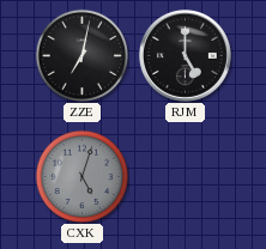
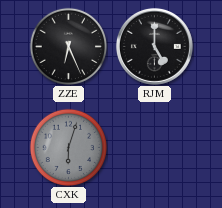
ZZE: 7:02 -> 6:26
CXK: 5:03 -> 6:03
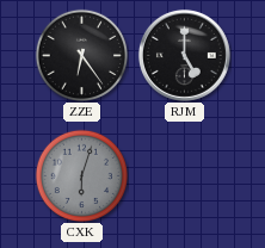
ZZE: 6:26 -> 6:24
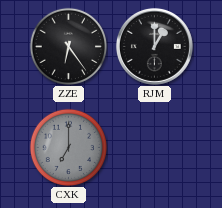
RJM: 5:00 -> 1:00
CXK: 6:03 -> 7:00
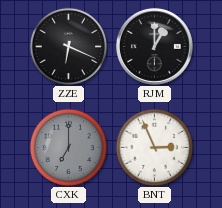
ZZE: 6:24 -> 6:19
BNT: none -> 2:56
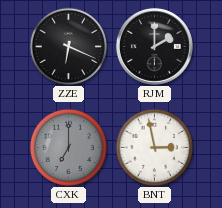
RJM: 1:00 -> 2:00
BNT: 2:56 -> 2:58
